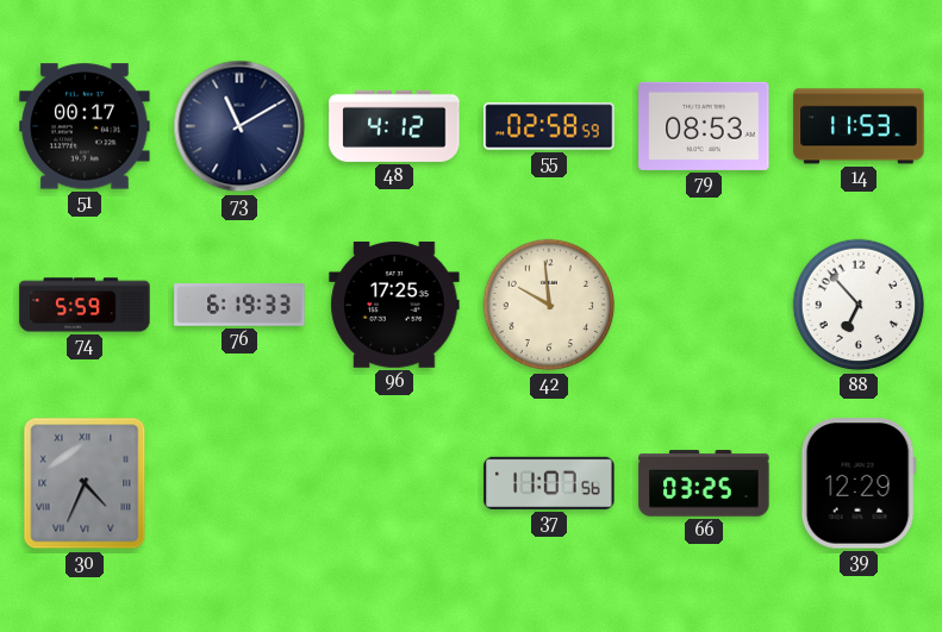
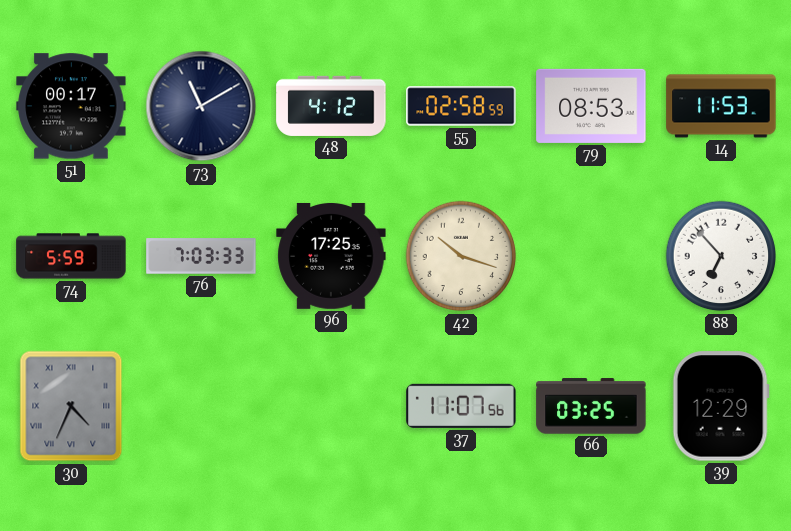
76: 6:19 -> 7:03
42: 9:59 -> 10:18
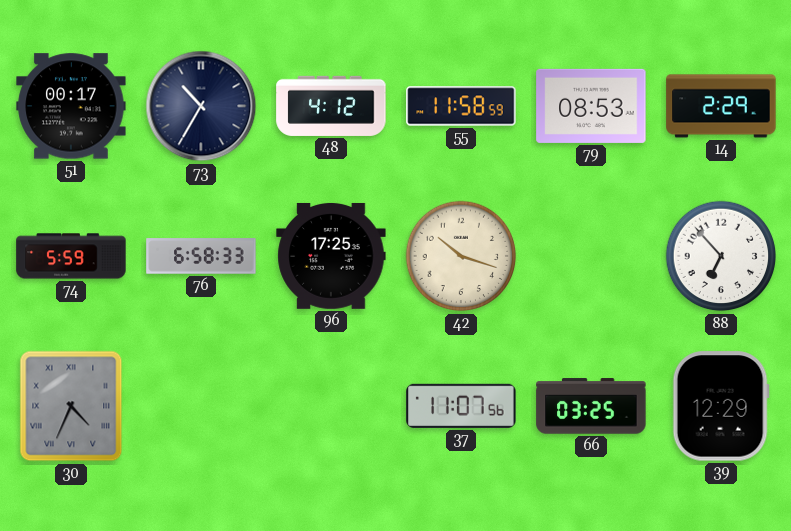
73: 11:10 -> 10:35
55: 02:58 -> 11:58
14: 11:53 -> 2:29
76: 7:03 -> 6:58
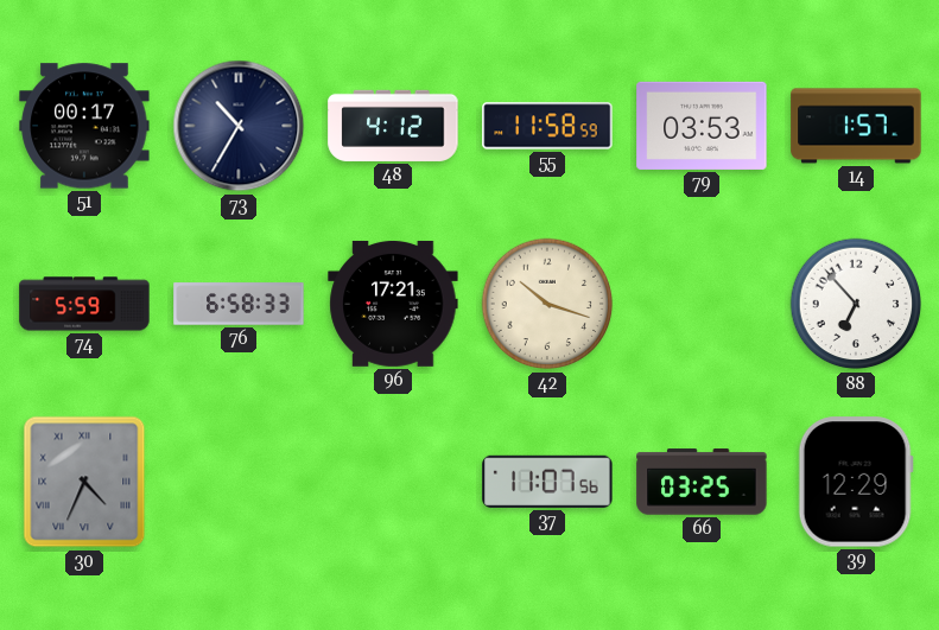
79: 08:53 -> 03:53
14: 2:29 -> 1:57
96: 17:25 -> 17:21
